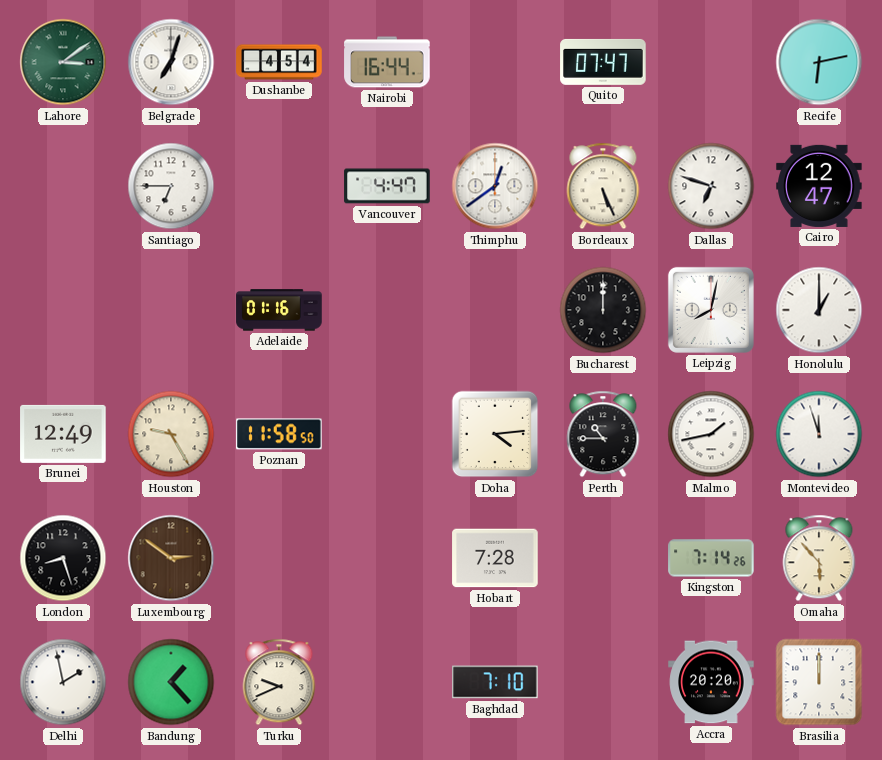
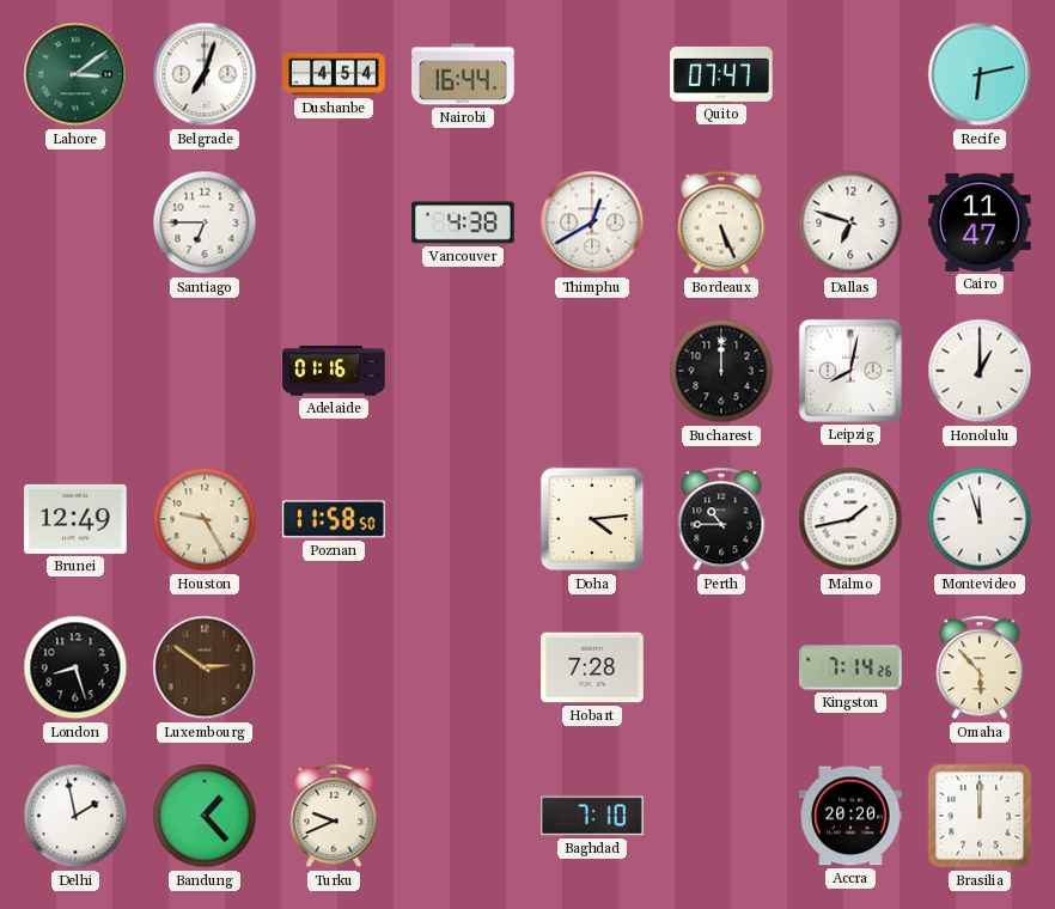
Vancouver: 4:47 -> 4:38
Thimphu: 12:39 -> 12:40
Cairo: 12:47 -> 11:47
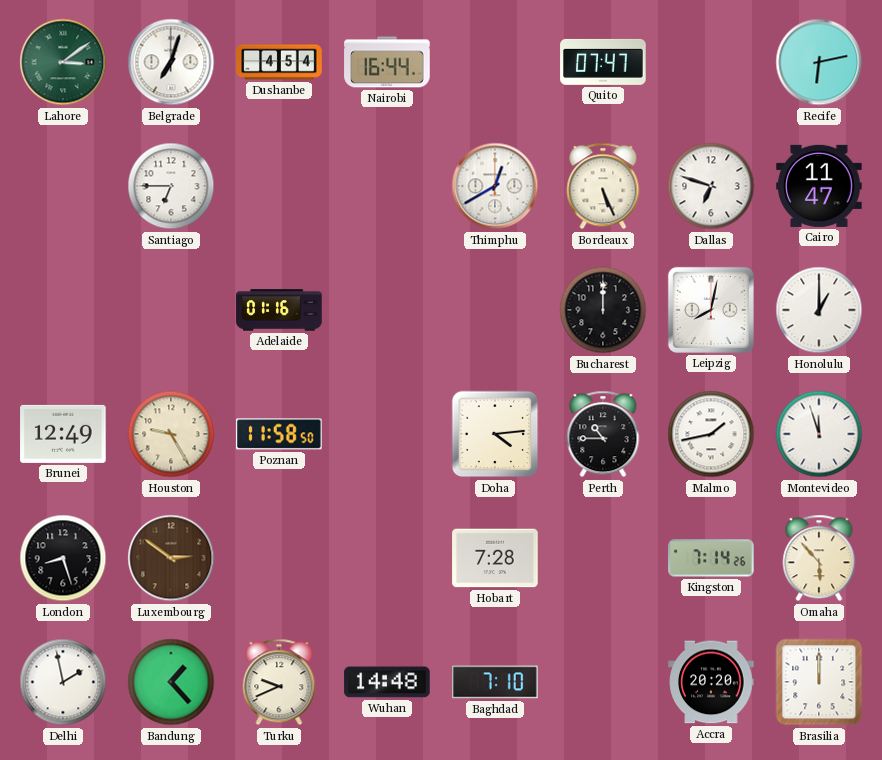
Vancouver: 4:38 -> none
Wuhan: none -> 14:48
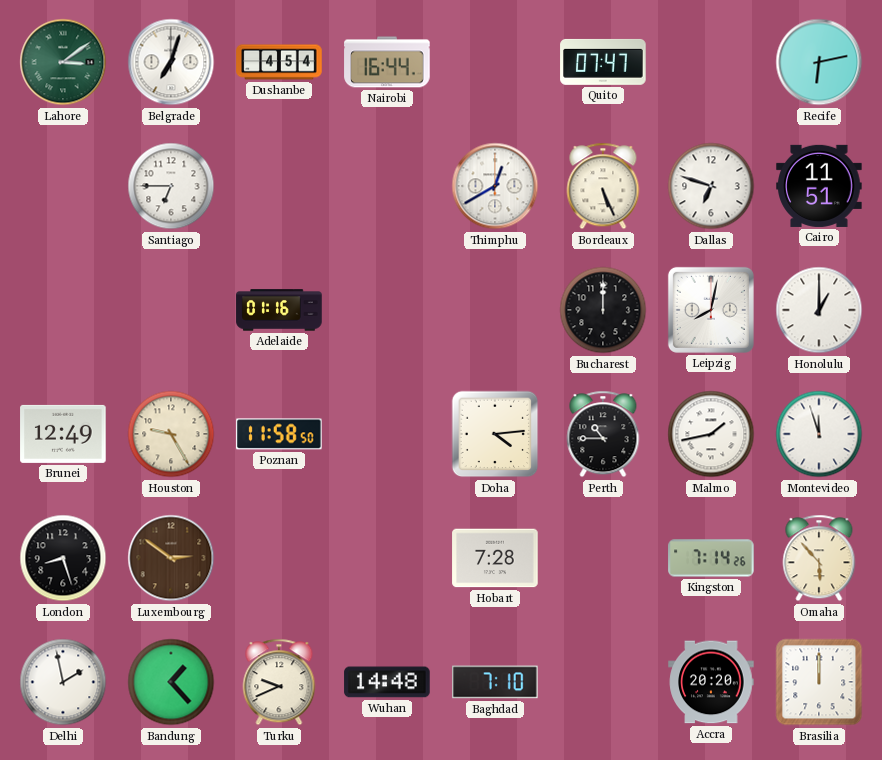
Cairo: 11:47 -> 11:51
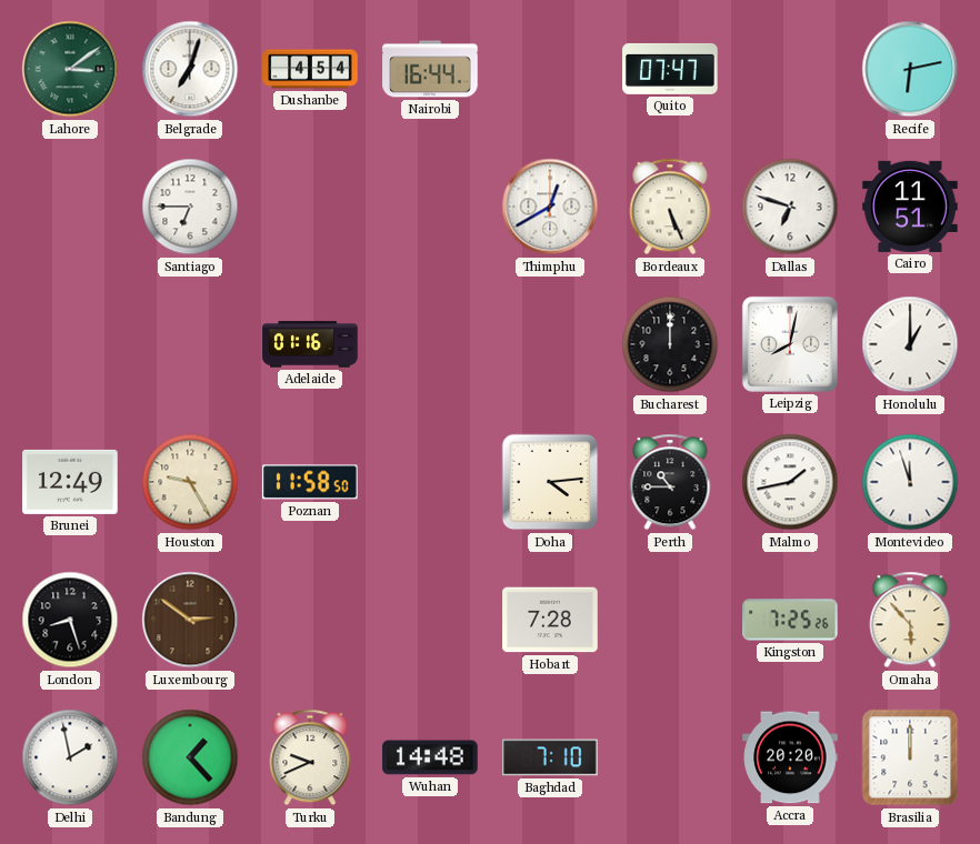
Kingston: 7:14 -> 7:25
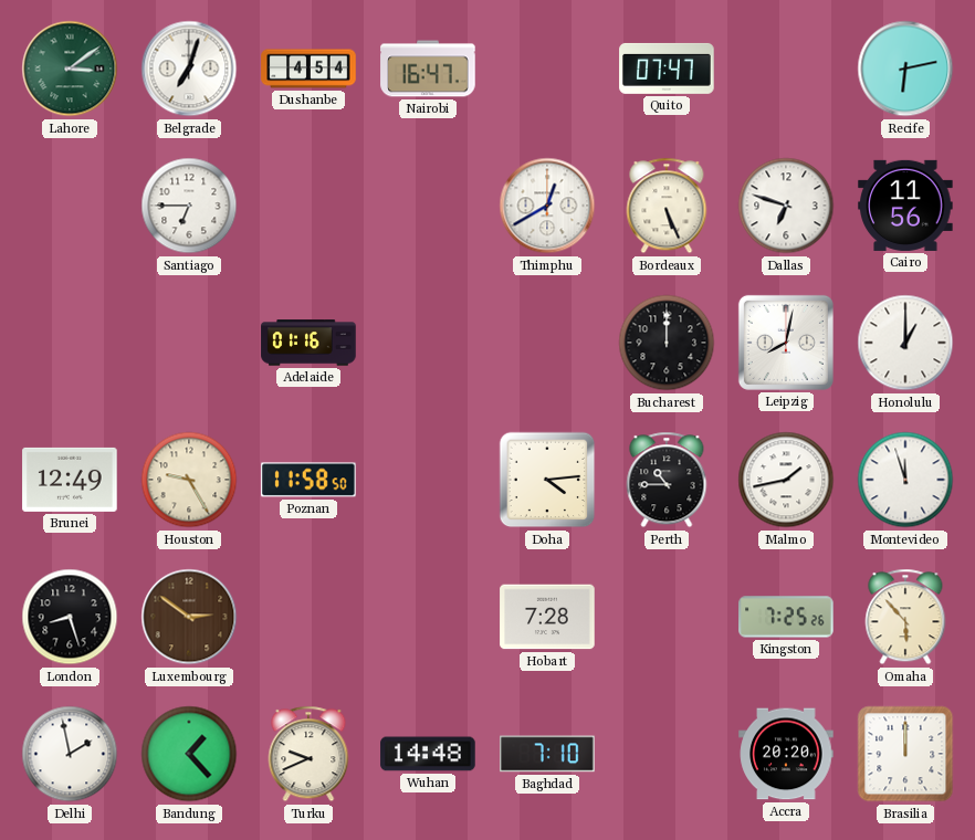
Nairobi: 16:44 -> 16:47
Cairo: 11:51 -> 11:56
